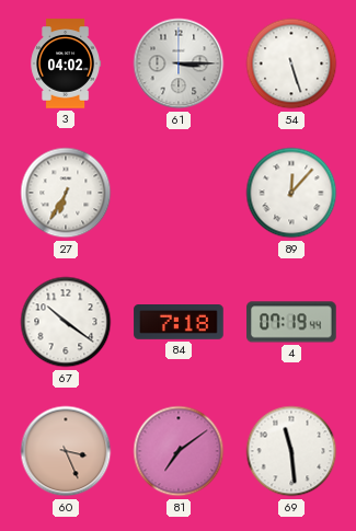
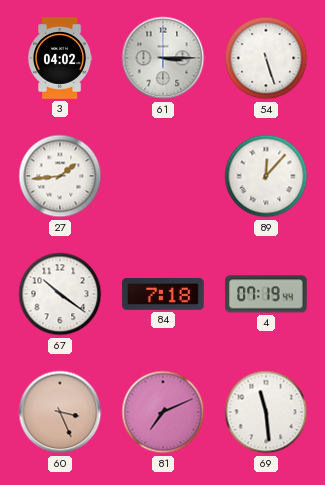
27: 6:35 -> 1:44
81: 7:09 -> 7:11
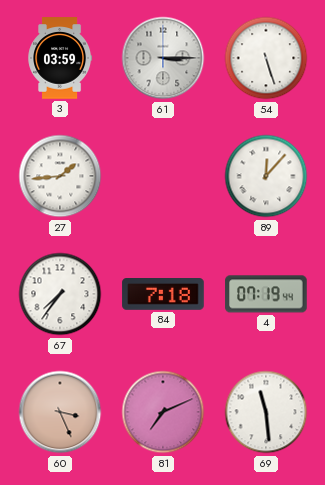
3: 04:02 -> 03:59
67: 10:21 -> 7:36
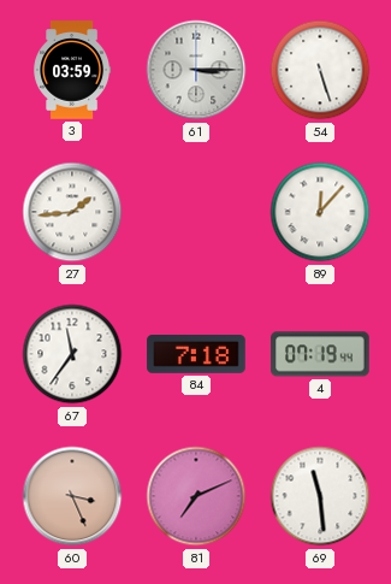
67: 7:36 -> 11:36
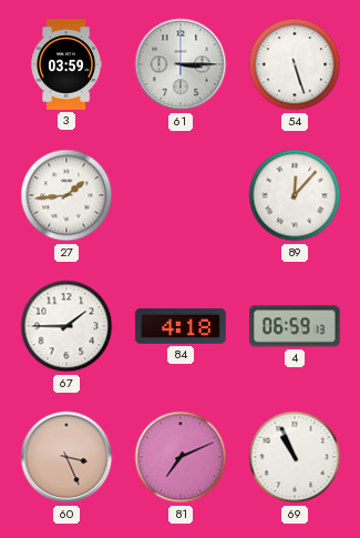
67: 11:36 -> 1:45
84: 7:18 -> 4:18
4: 07:19 -> 06:59
69: 11:29 -> 10:56
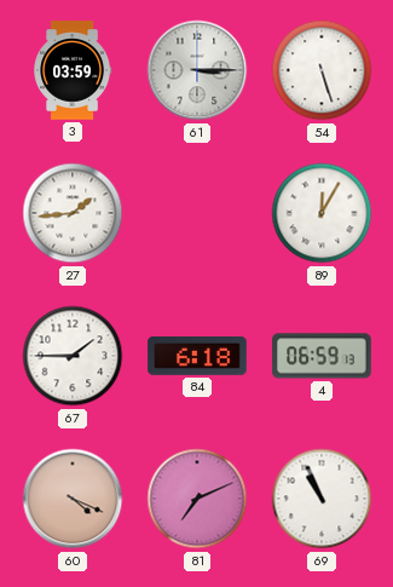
89: 12:07 -> 12:05
84: 4:18 -> 6:18
60: 3:26 -> 4:19
